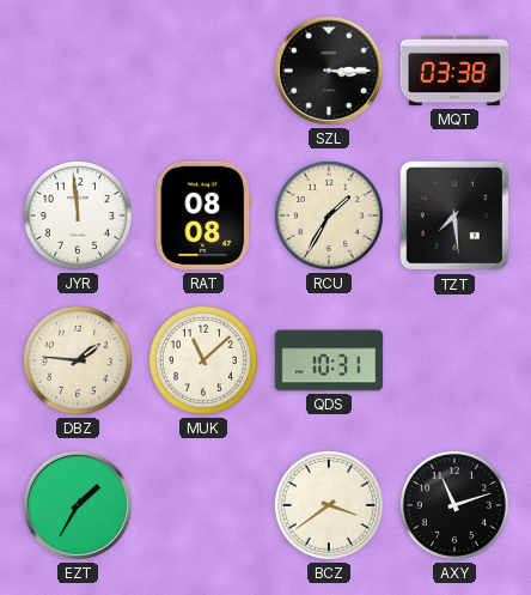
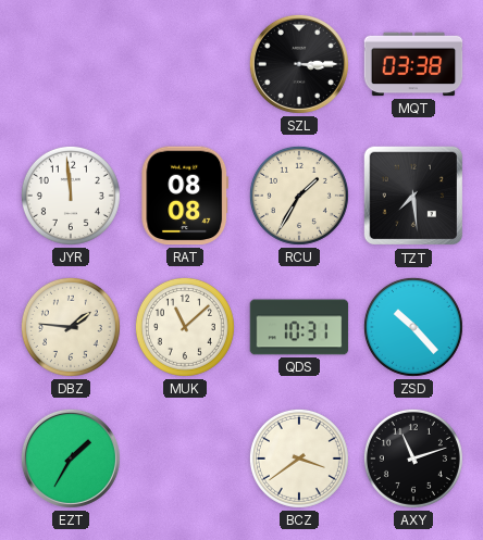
ZSD: none -> 10:23
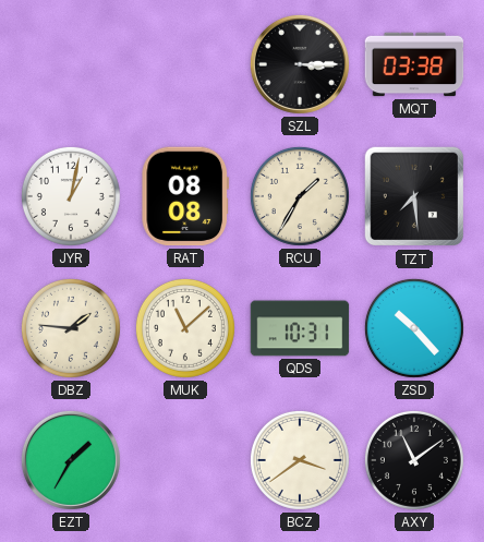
JYR: 11:59 -> 1:02
AXY: 11:12 -> 11:09
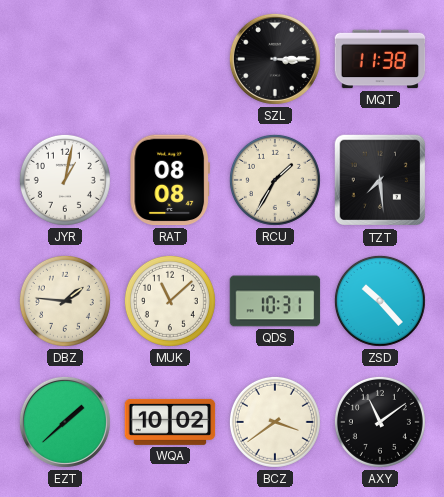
MQT: 03:38 -> 11:38
EZT: 1:35 -> 1:38
WQA: none -> 10:02
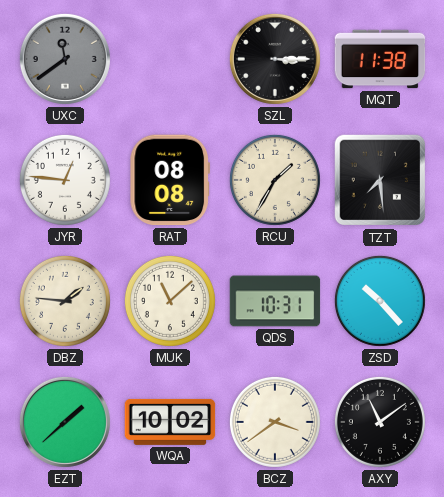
UXC: none -> 11:39
JYR: 1:02 -> 12:46
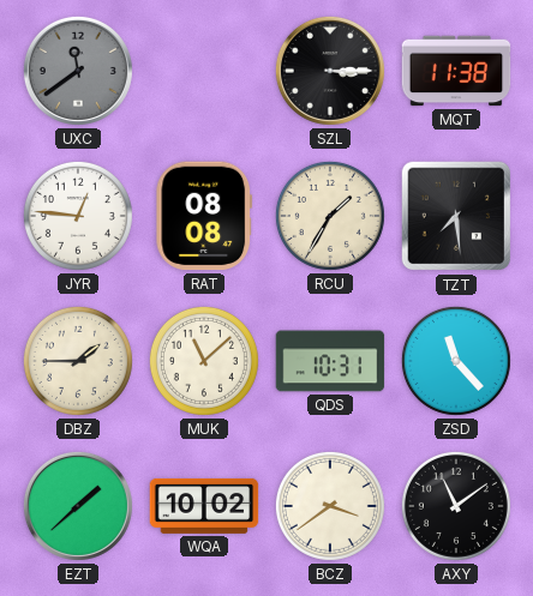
DBZ: 1:46 -> 1:45
ZSD: 10:23 -> 11:23
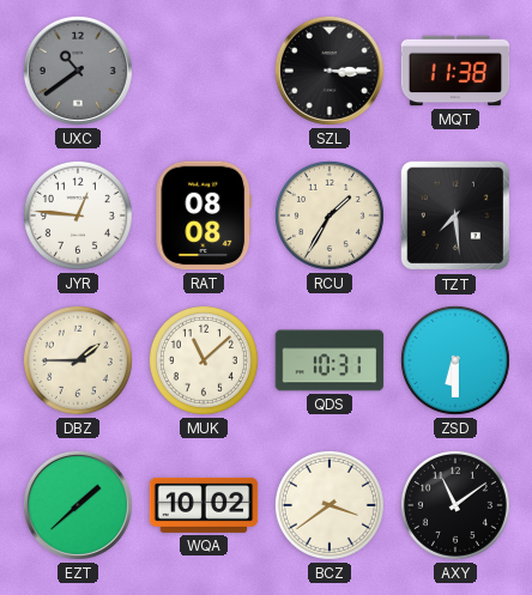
UXC: 11:39 -> 10:39
ZSD: 11:23 -> 6:30
